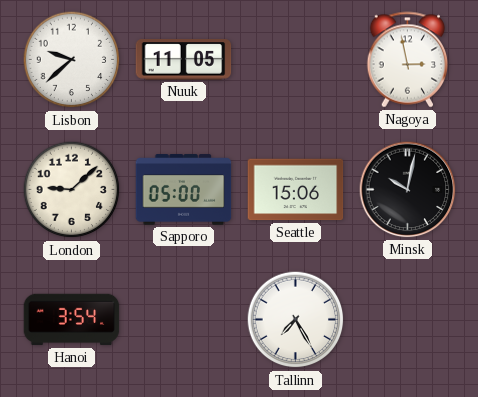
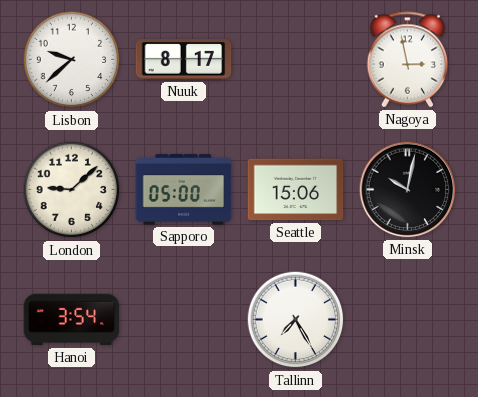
Nuuk: 11:05 -> 8:17
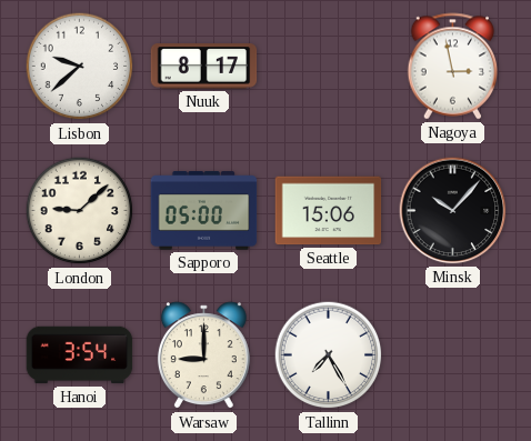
Minsk: 10:02 -> 10:07
Warsaw: none -> 9:00
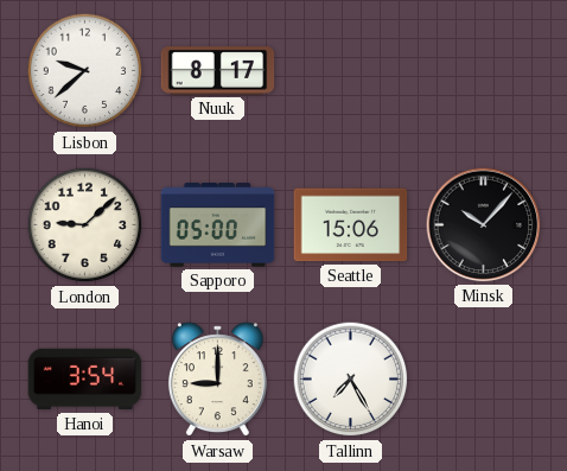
Nagoya: 2:58 -> none
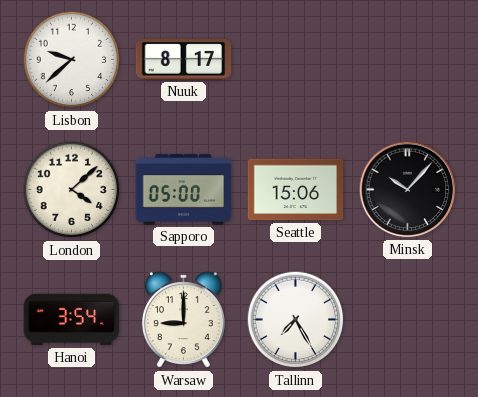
London: 9:08 -> 4:08
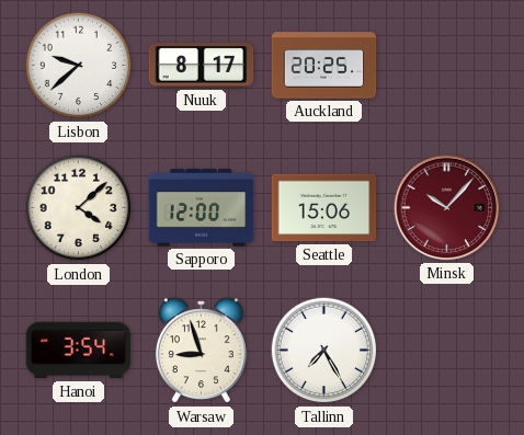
Auckland: none -> 20:25
Sapporo: 05:00 -> 12:00
Minsk dial: black -> burgundy
Warsaw: 9:00 -> 8:57
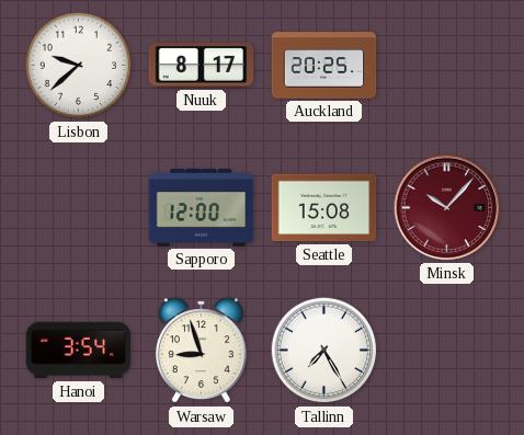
London: 4:08 -> none
Seattle: 15:06 -> 15:08
